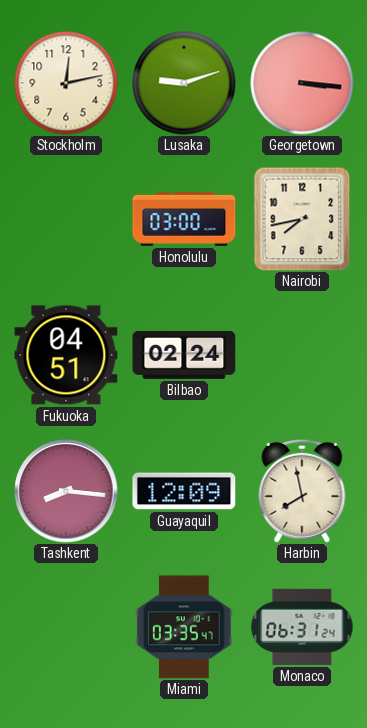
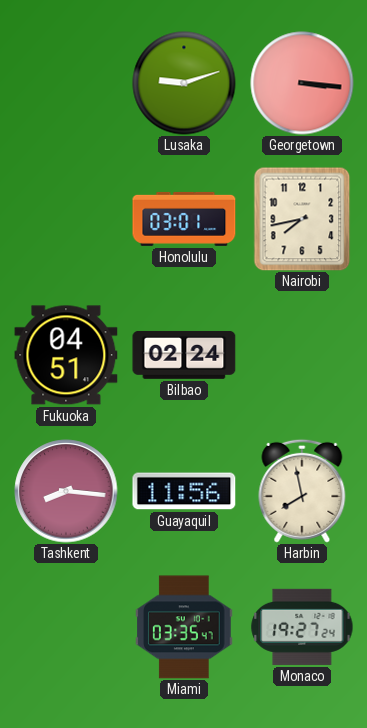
Stockholm: 12:13 -> none
Honolulu: 03:00 -> 03:01
Guayaquil: 12:09 -> 11:56
Monaco: 06:31 -> 19:27
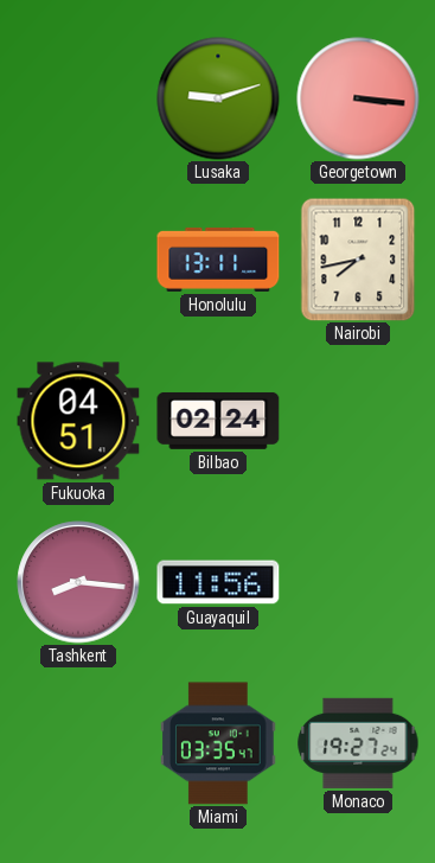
Honolulu: 03:01 -> 13:11
Harbin: 7:58 -> none
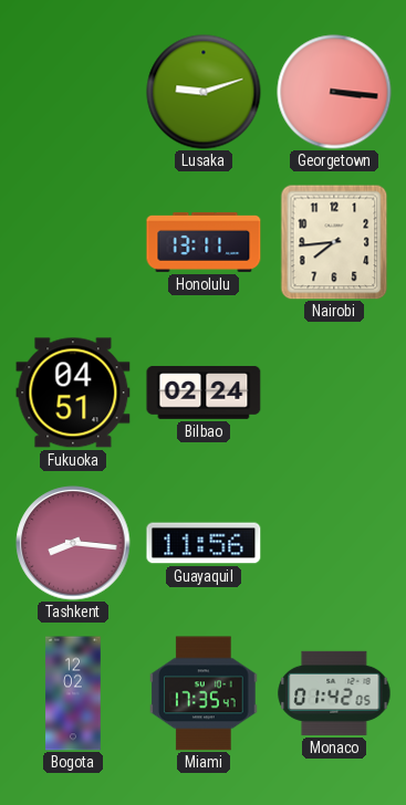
Nairobi: 7:43 -> 7:44
Bogota: none -> 12:02
Miami: 03:35 -> 17:35
Monaco: 19:27 -> 01:42
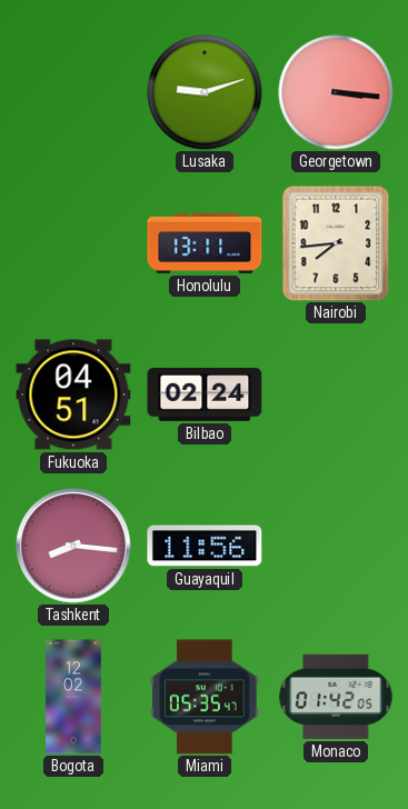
Miami: 17:35 -> 05:35
